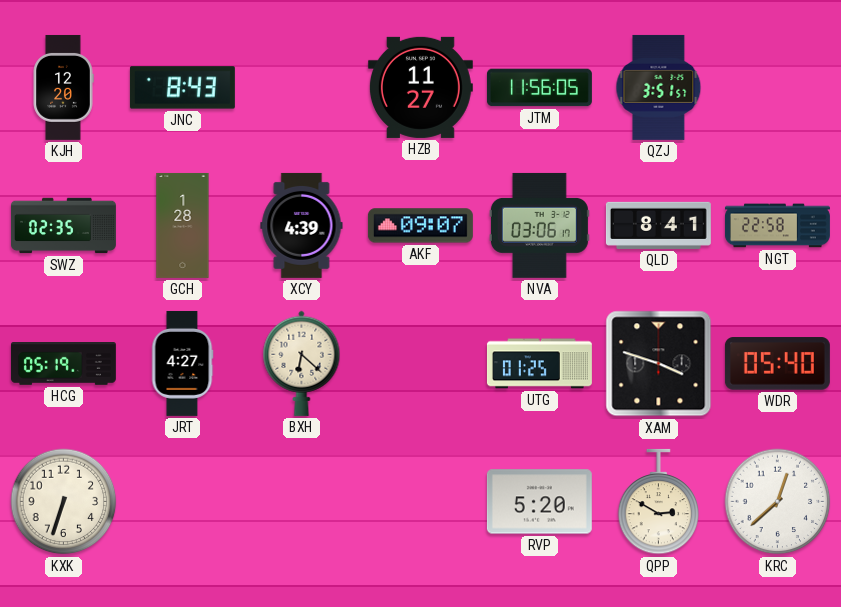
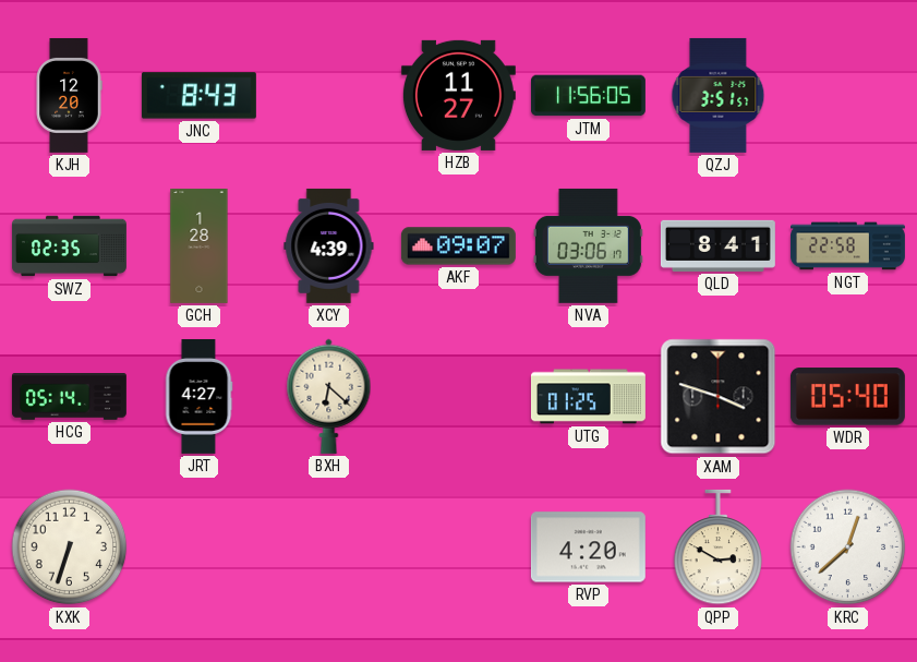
HCG: 05:19 -> 05:14
RVP: 5:20 -> 4:20
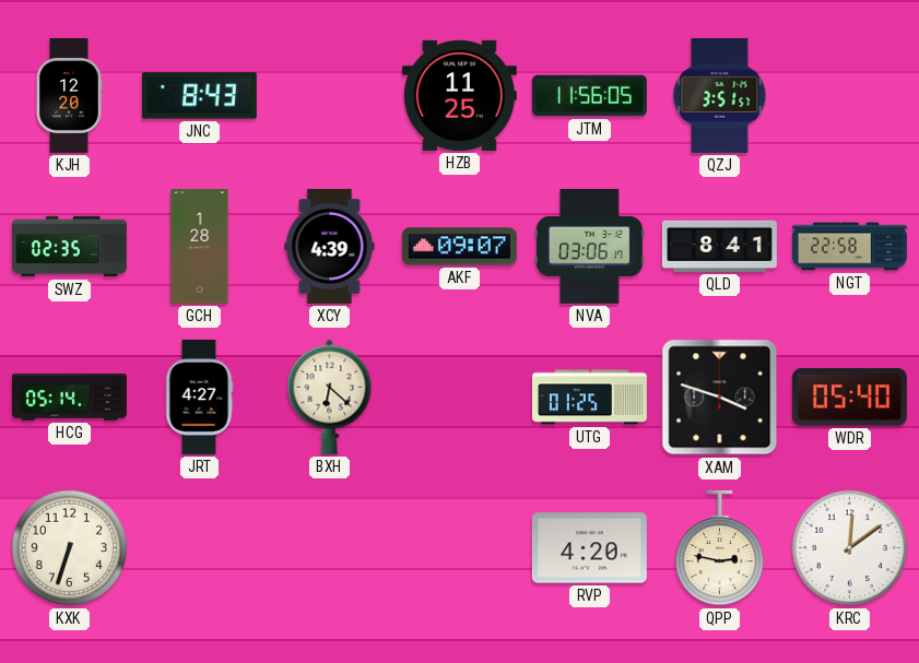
HZB: 11:27 -> 11:25
QPP: 2:50 -> 2:47
KRC: 12:38 -> 12:09
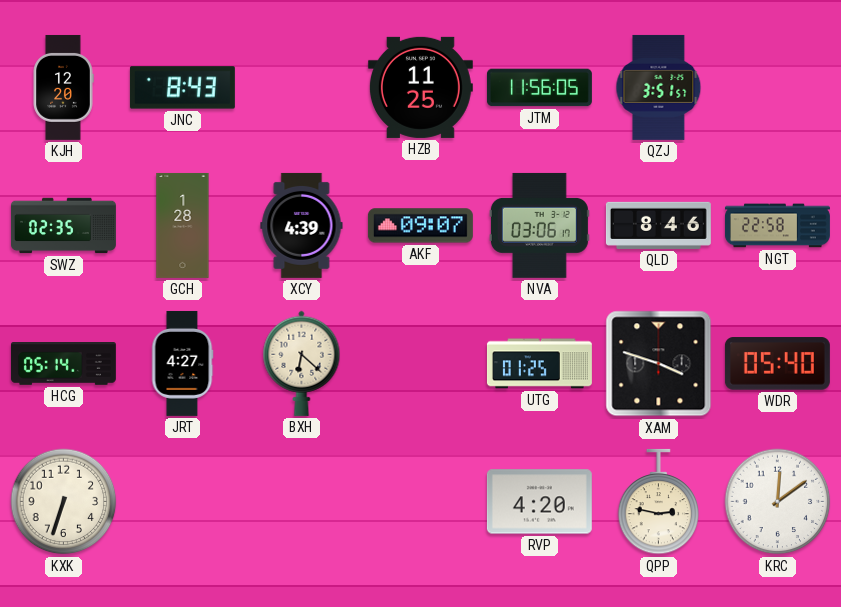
QLD: 8:41 -> 8:46
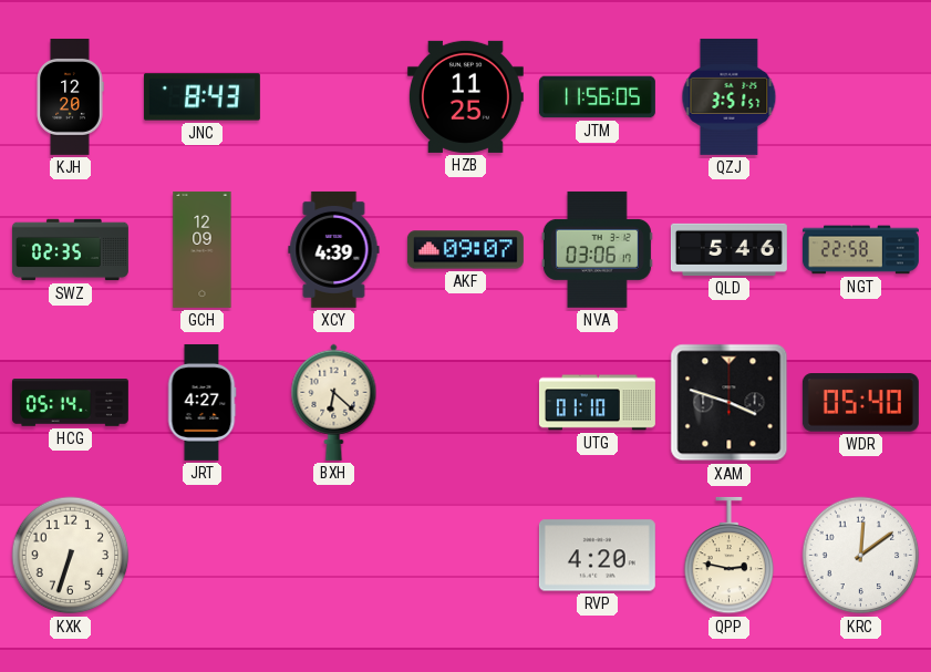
GCH: 1:28 -> 12:09
QLD: 8:46 -> 5:46
UTG: 01:25 -> 01:10
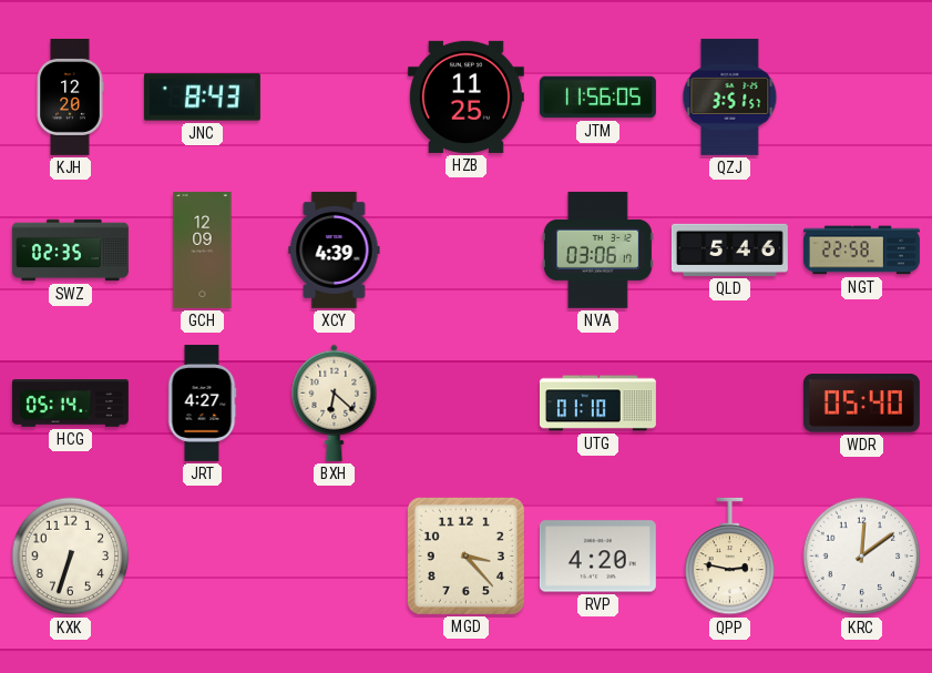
AKF: 09:07 -> none
XAM: 3:48 -> none
MGD: none -> 3:23
